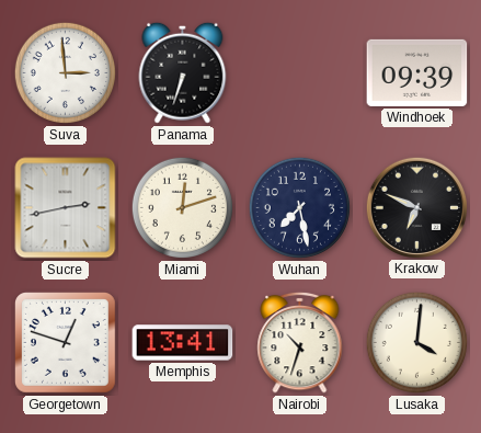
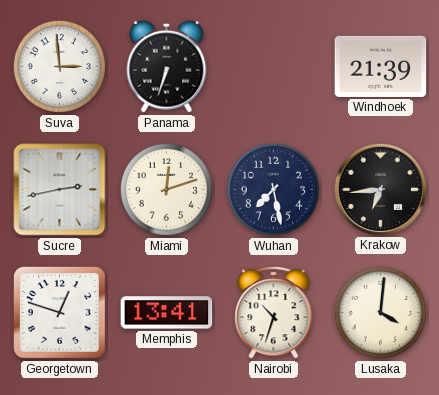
Windhoek: 09:39 -> 21:39
Krakow: 6:49 -> 6:44
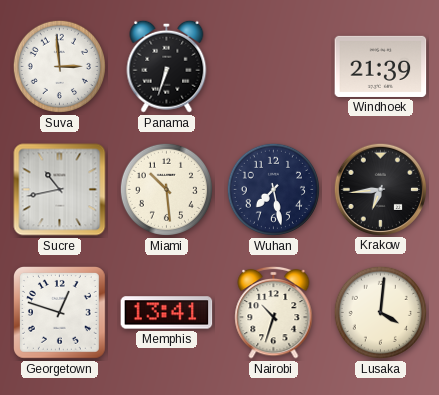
Sucre: 2:43 -> 10:43
Miami: 12:12 -> 10:29
